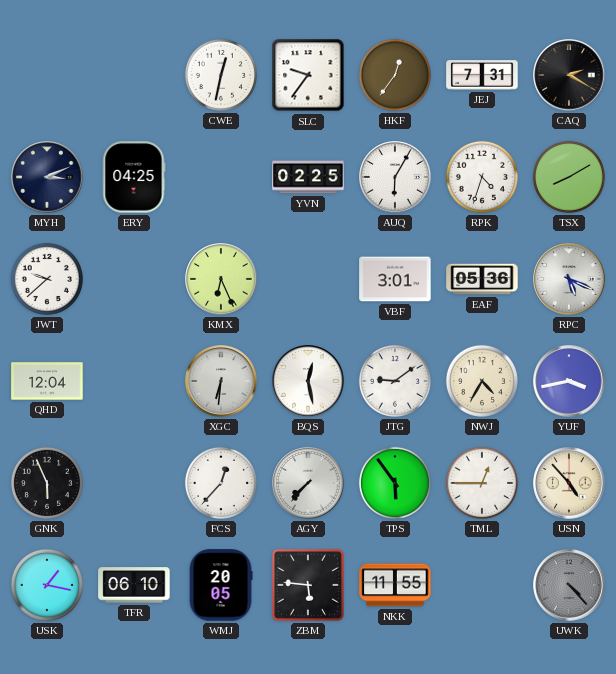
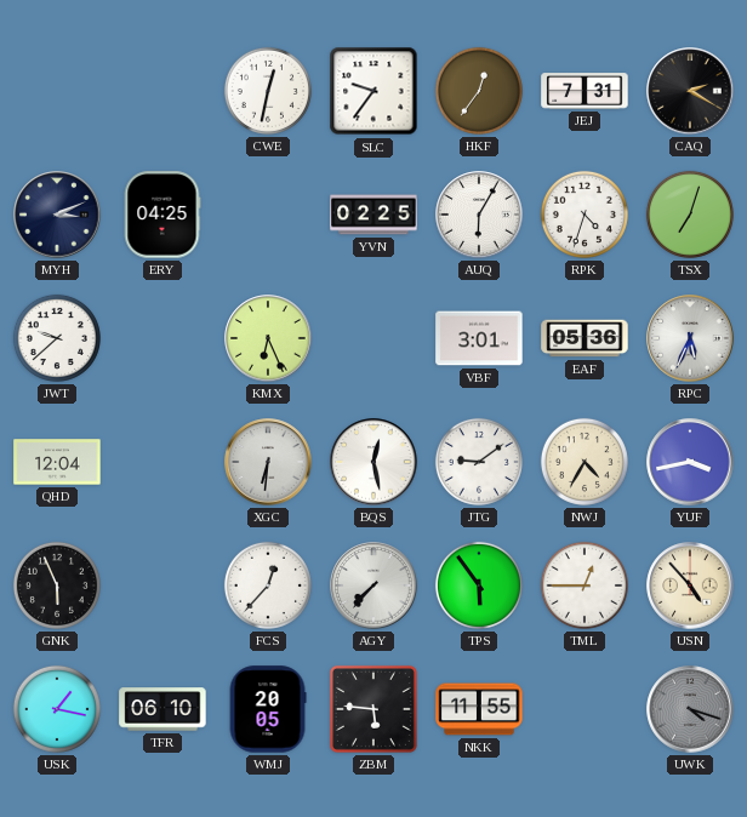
TSX: 8:10 -> 7:03
RPC: 5:19 -> 5:34
UWK: 4:23 -> 4:18
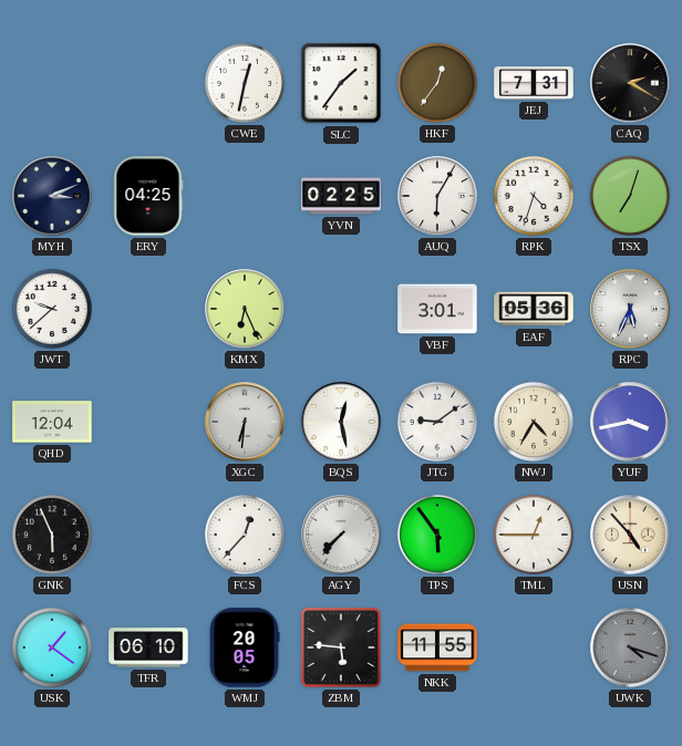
SLC: 9:36 -> 1:36
USK: 1:17 -> 1:21
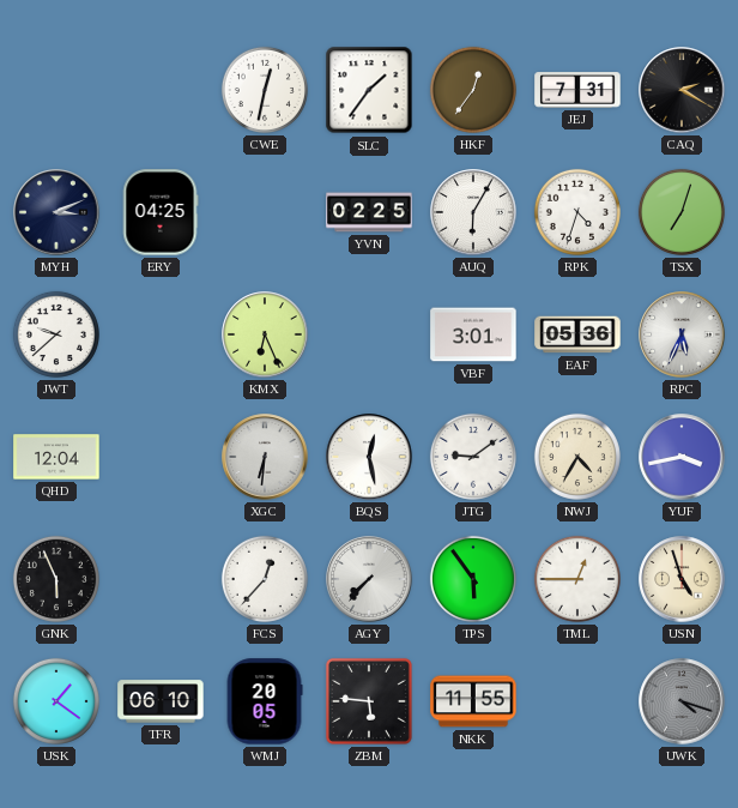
USN: 4:53 -> 4:57
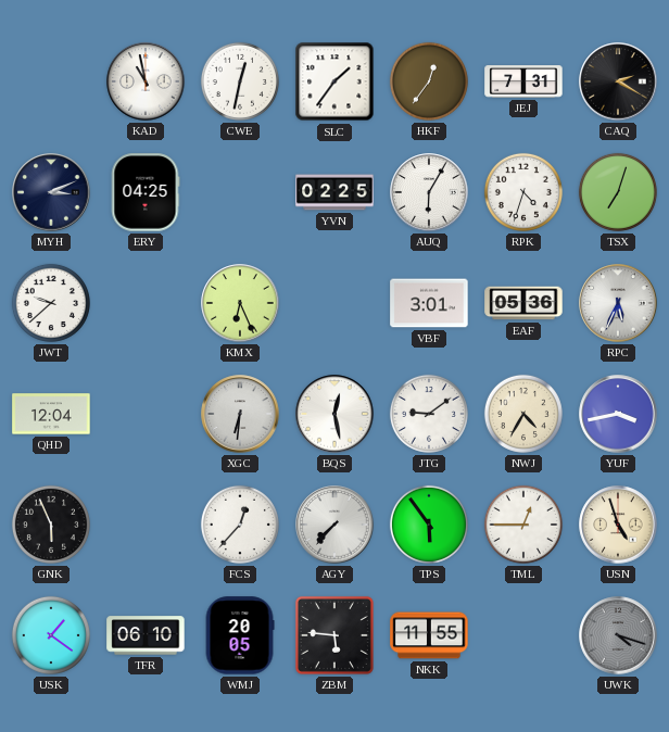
KAD: none -> 10:58
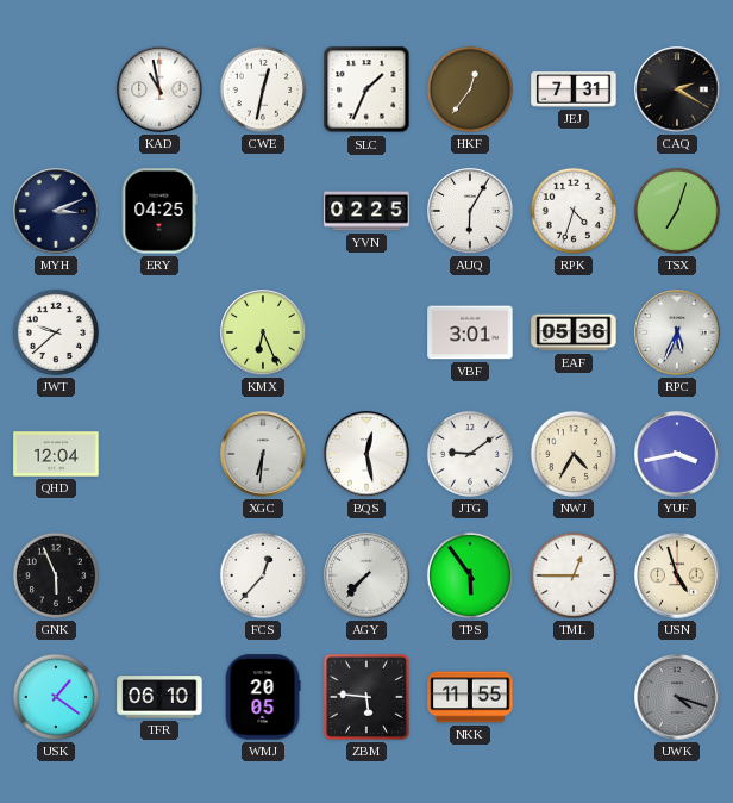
SLC: 1:36 -> 1:34
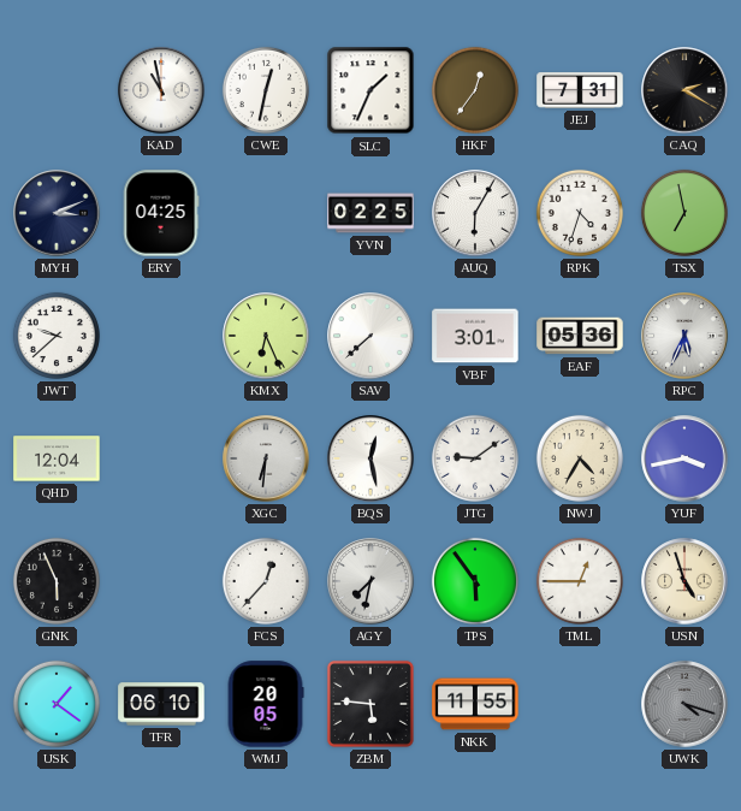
TSX: 7:03 -> 6:58
SAV: none -> 7:38
AGY: 7:37 -> 7:32
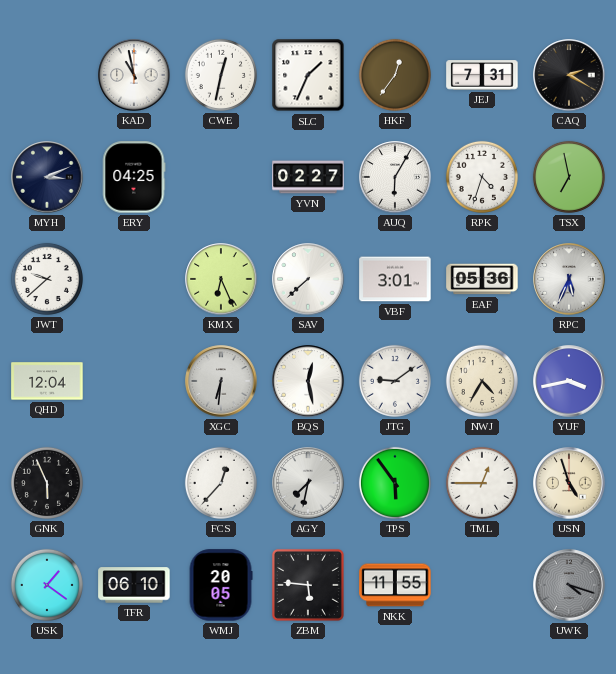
YVN: 02:25 -> 02:27
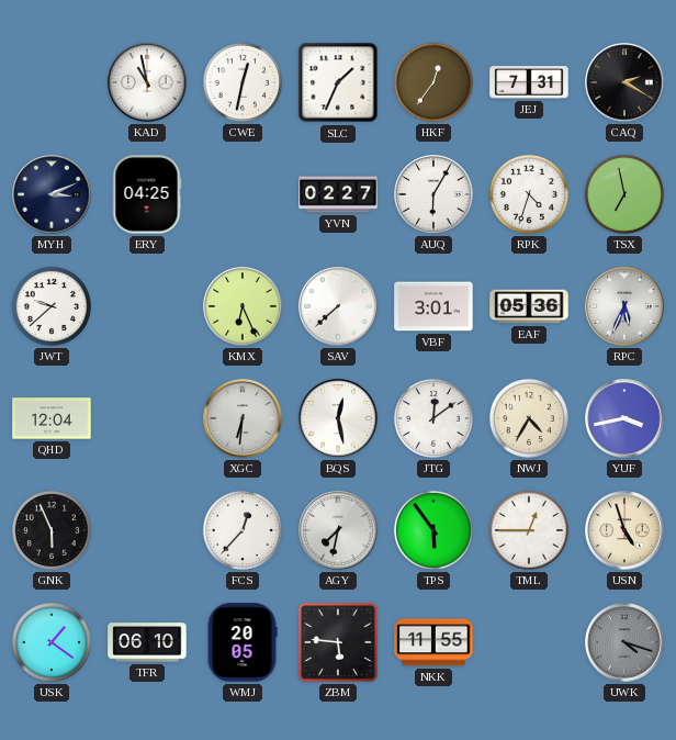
JTG: 9:09 -> 12:09
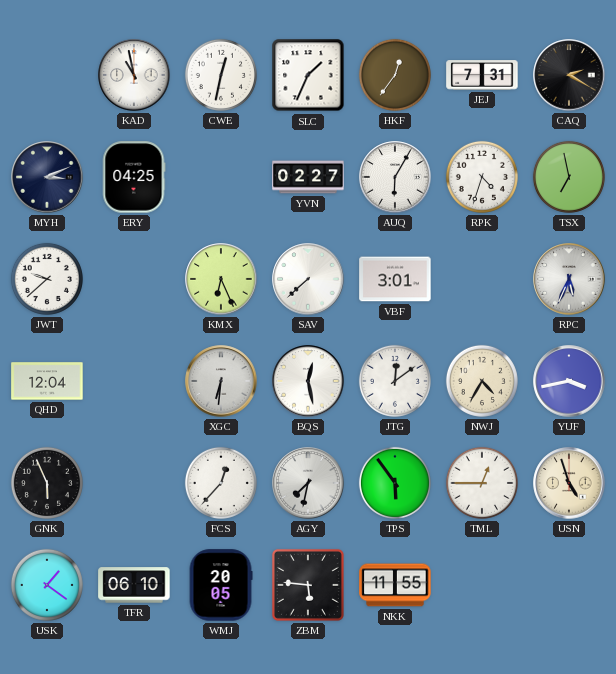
EAF: 05:36 -> none
UWK: 4:18 -> none
